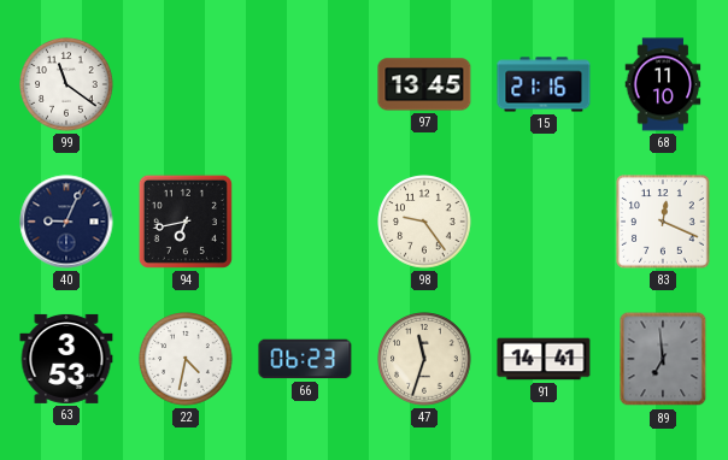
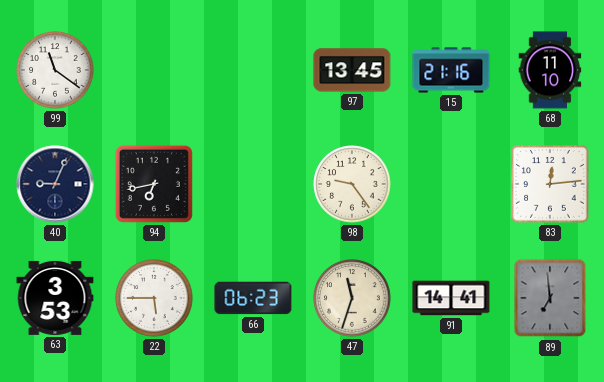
83: 12:19 -> 12:14
22: 4:32 -> 5:45
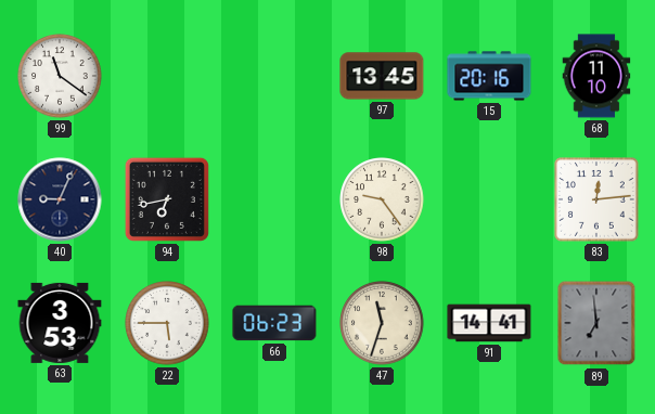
15: 21:16 -> 20:16
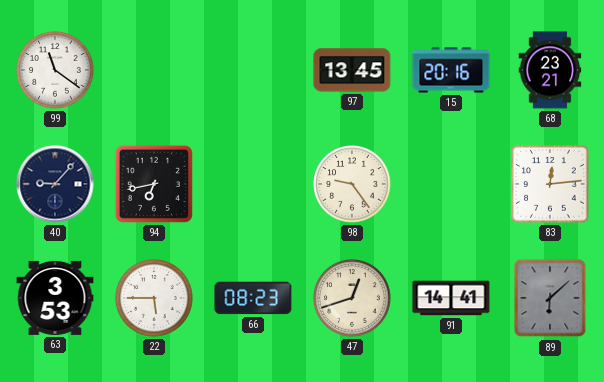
68: 11:10 -> 23:21
40: 9:04 -> 9:07
66: 06:23 -> 08:23
47: 11:33 -> 12:42
89: 6:59 -> 6:08
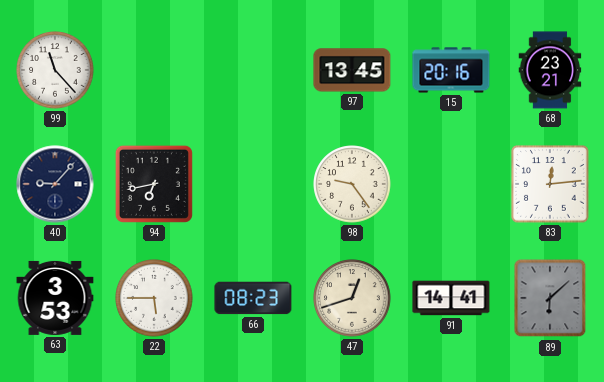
99: 11:21 -> 11:23
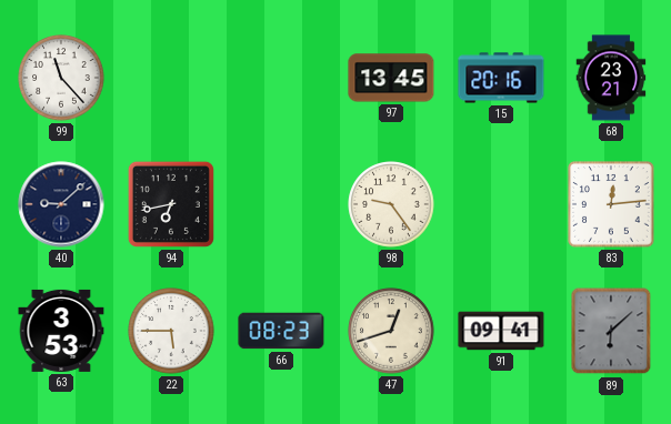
40: 9:07 -> 9:08
91: 14:41 -> 09:41
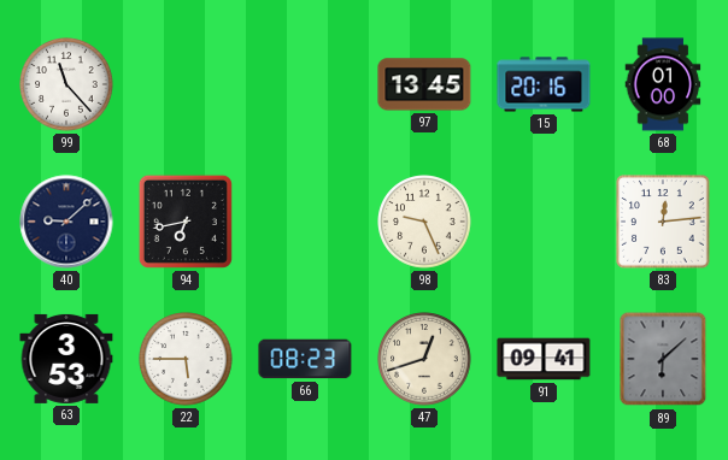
68: 23:21 -> 01:00
98: 9:24 -> 9:26
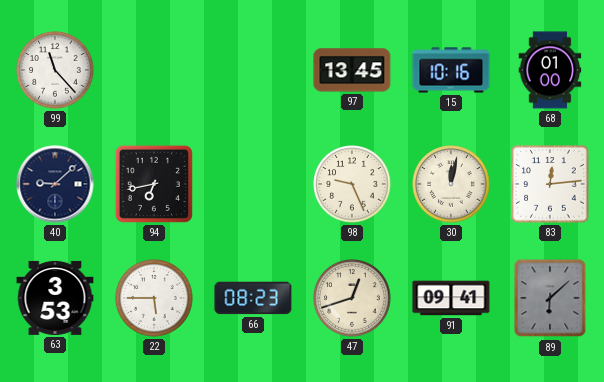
15: 20:16 -> 10:16
30: none -> 12:02
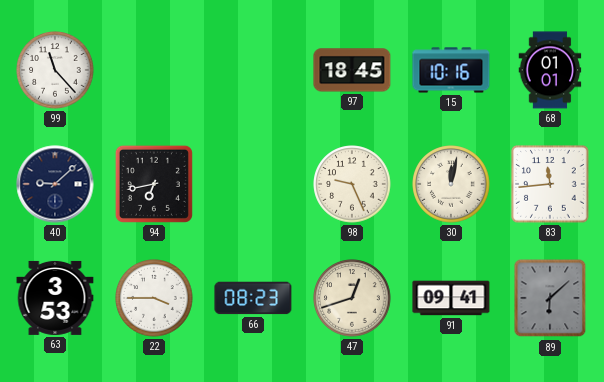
97: 13:45 -> 18:45
68: 01:00 -> 01:01
83: 12:14 -> 11:44
22: 5:45 -> 3:45
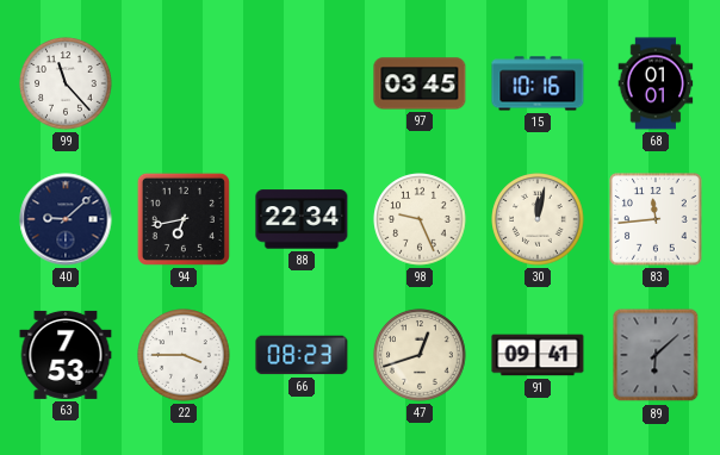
97: 18:45 -> 03:45
88: none -> 22:34
63: 3:53 -> 7:53
